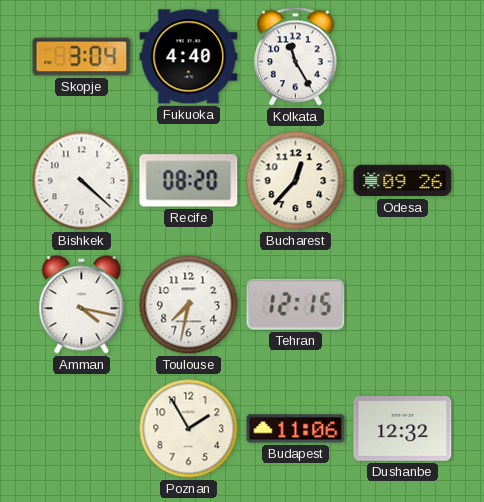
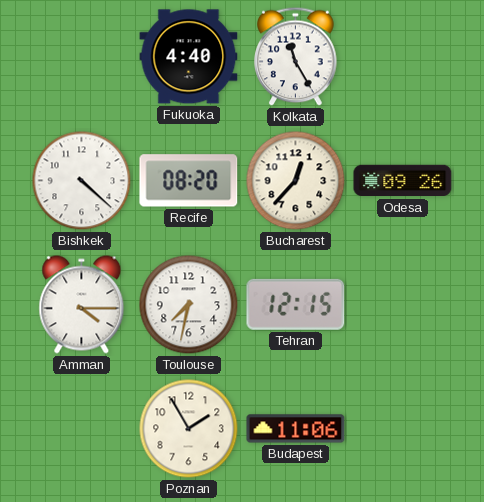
Skopje: 3:04 -> none
Amman: 4:17 -> 4:15
Dushanbe: 12:32 -> none
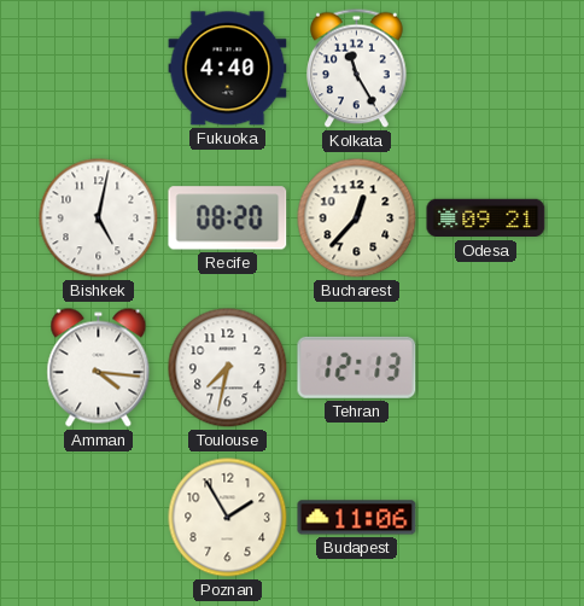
Bishkek: 4:22 -> 5:02
Odesa: 09:26 -> 09:21
Amman: 4:15 -> 4:16
Tehran: 12:15 -> 12:13
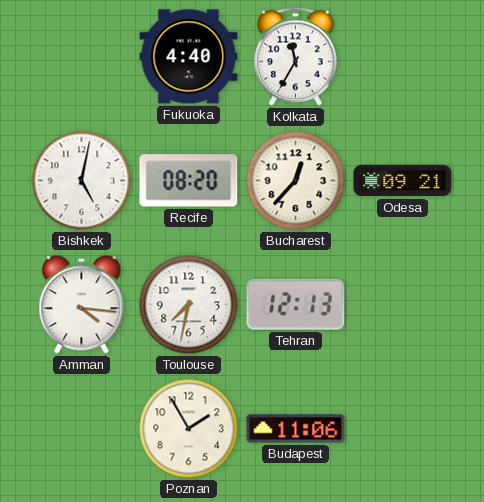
Kolkata: 11:25 -> 11:35
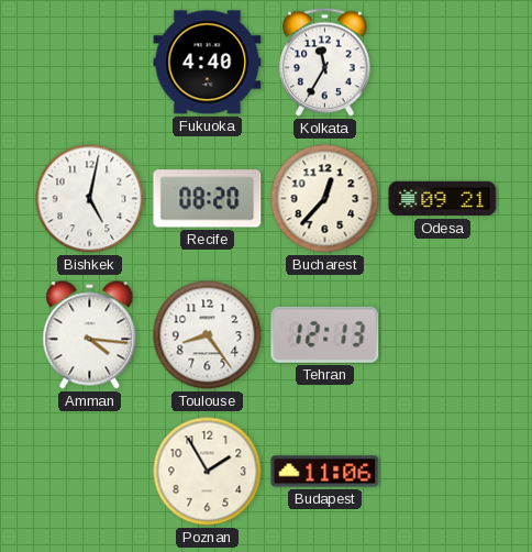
Toulouse: 7:32 -> 8:24
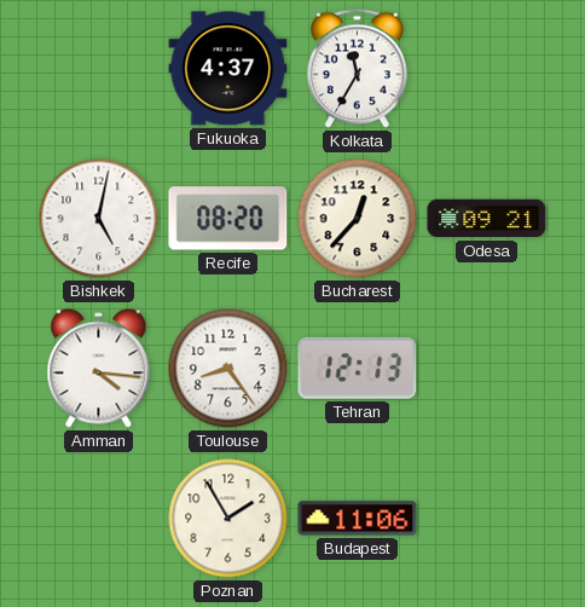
Fukuoka: 4:40 -> 4:37
